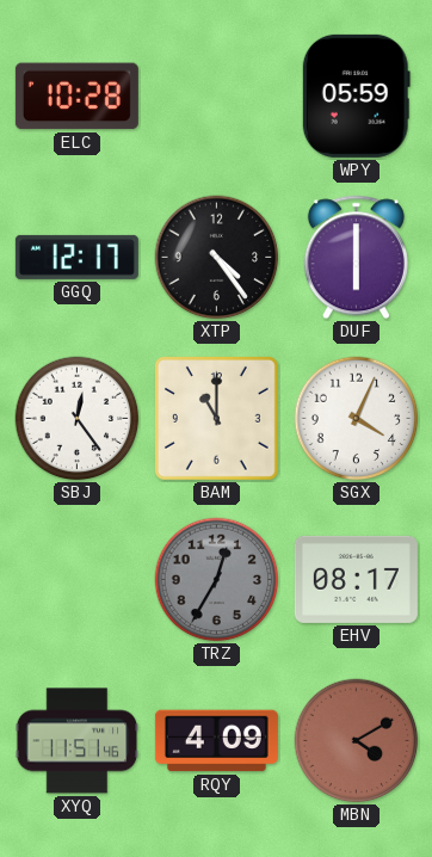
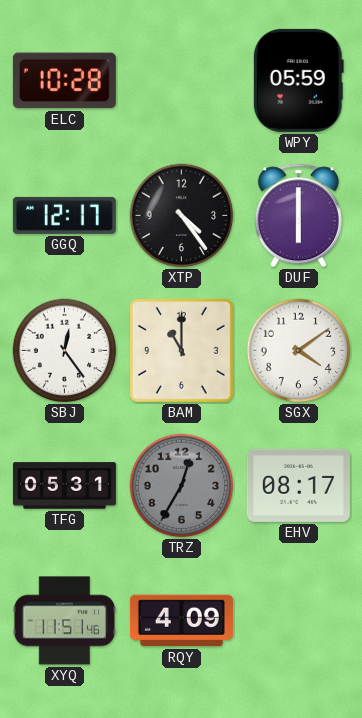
SGX: 4:04 -> 4:09
TFG: none -> 05:31
MBN: 4:10 -> none
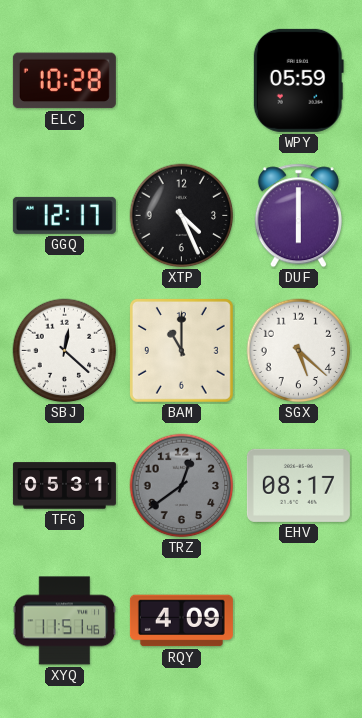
XTP: 4:24 -> 4:26
SBJ: 12:24 -> 12:22
SGX: 4:09 -> 5:22
TRZ: 12:35 -> 12:39
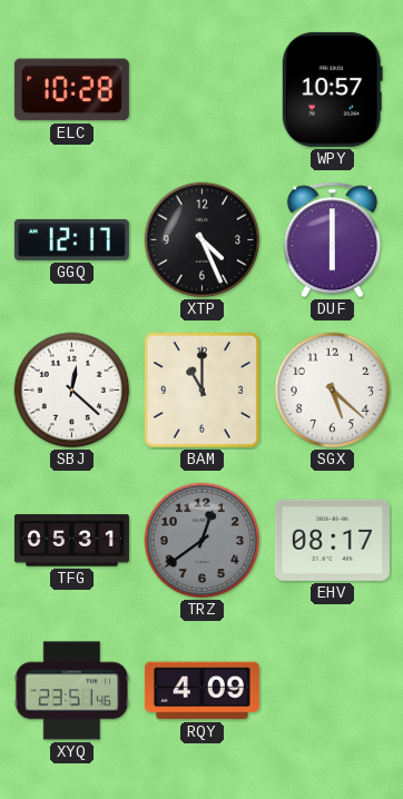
WPY: 05:59 -> 10:57
XYQ: 11:51 -> 23:51
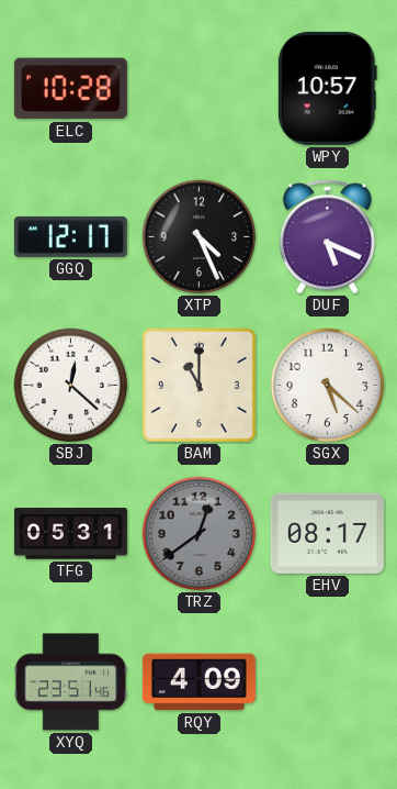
DUF: 6:00 -> 5:19
